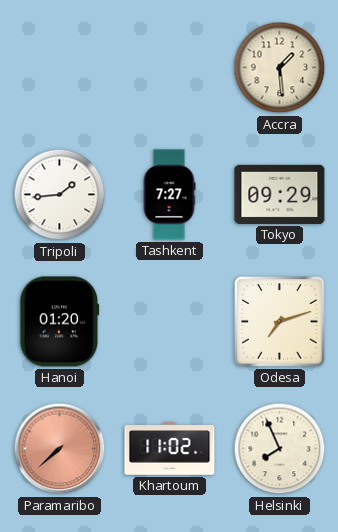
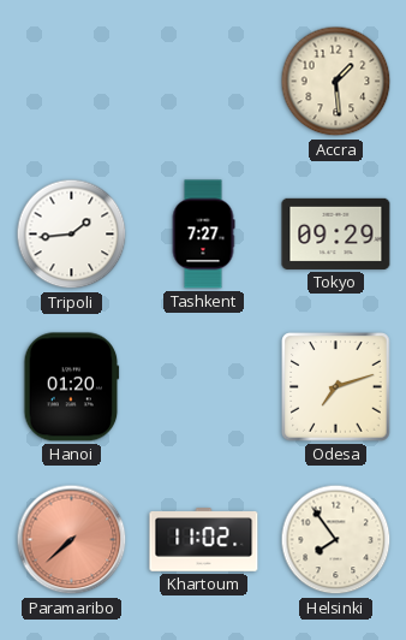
Helsinki: 7:56 -> 7:54
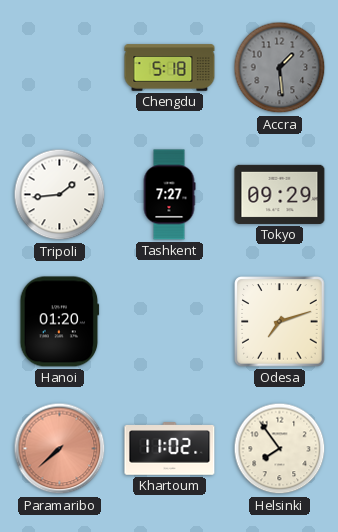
Chengdu: none -> 5:18
Accra dial: cream -> grey
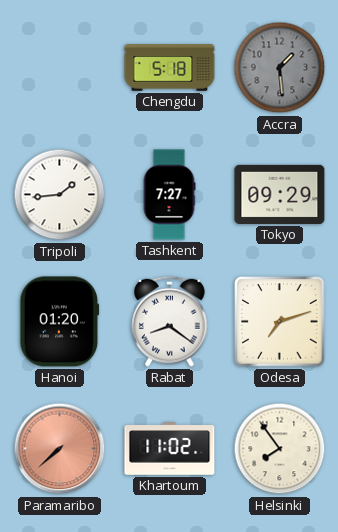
Rabat: none -> 8:21
